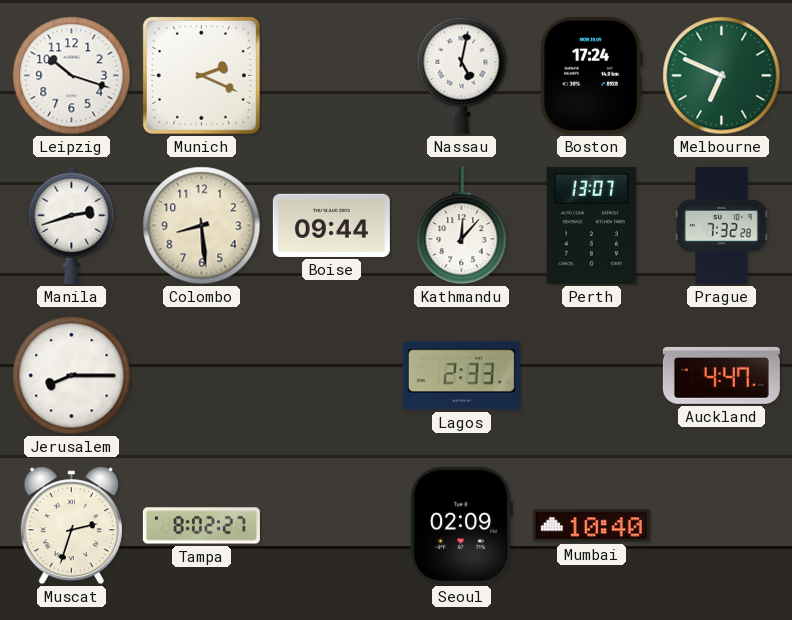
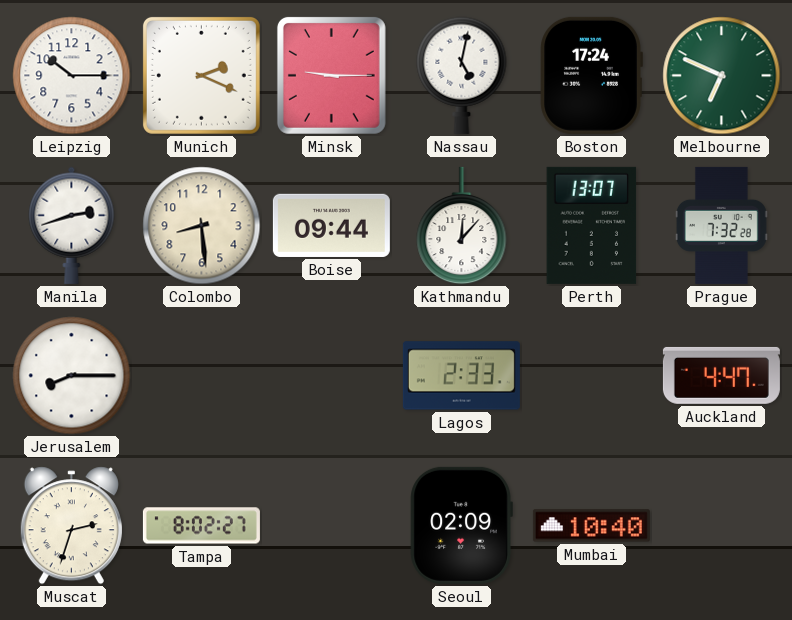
Leipzig: 10:18 -> 10:15
Minsk: none -> 9:15
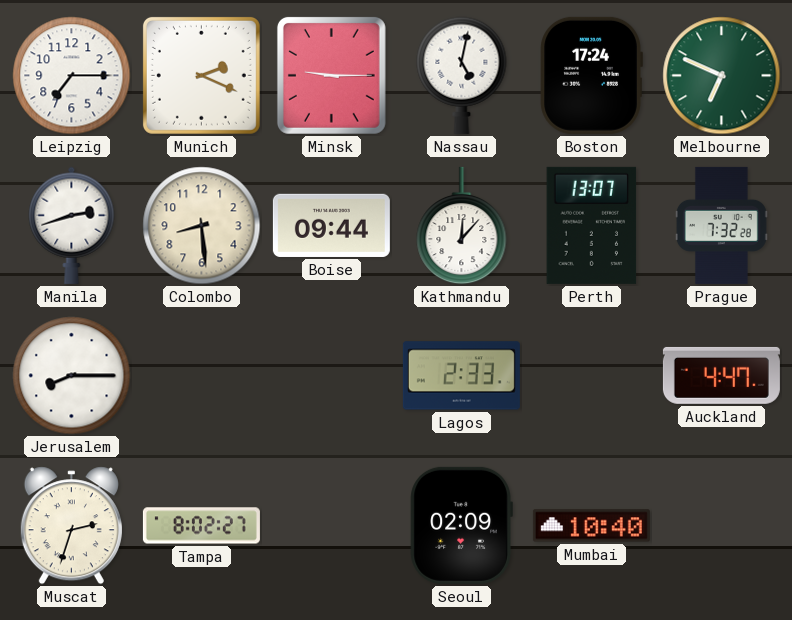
Leipzig: 10:15 -> 7:15
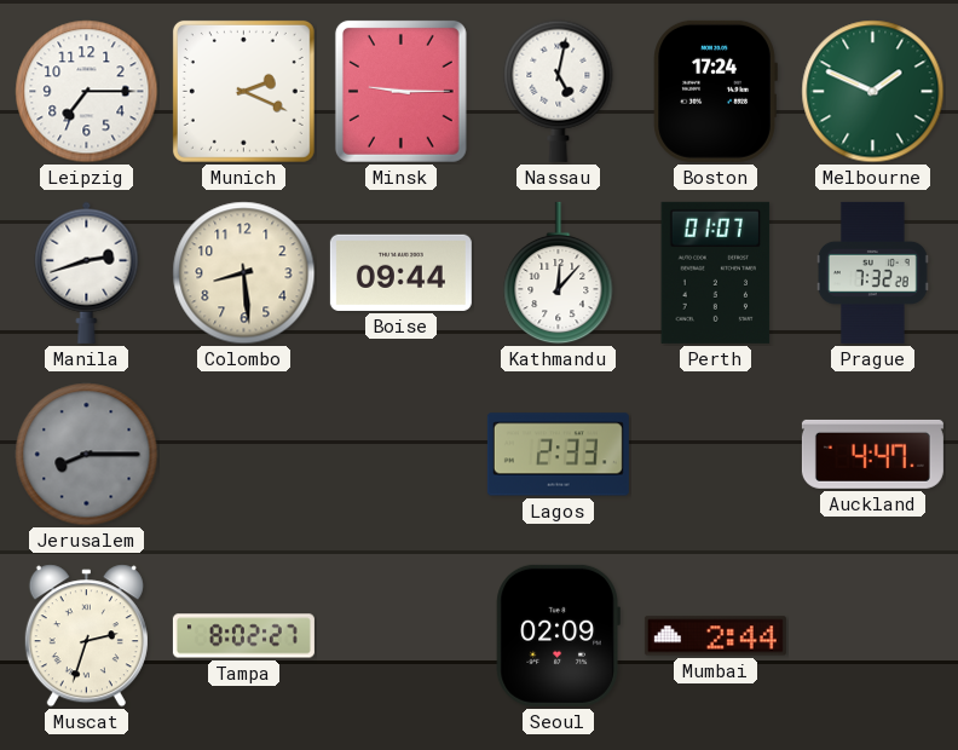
Melbourne: 6:49 -> 1:49
Perth: 13:07 -> 01:07
Jerusalem dial: white -> grey
Mumbai: 10:40 -> 2:44
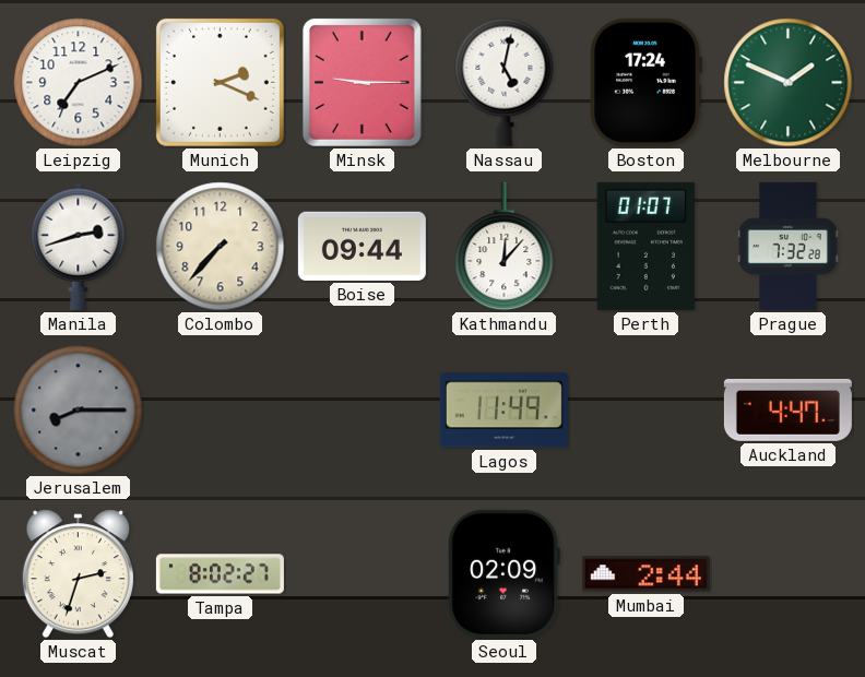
Leipzig: 7:15 -> 7:11
Colombo: 8:29 -> 7:37
Lagos: 2:33 -> 11:49
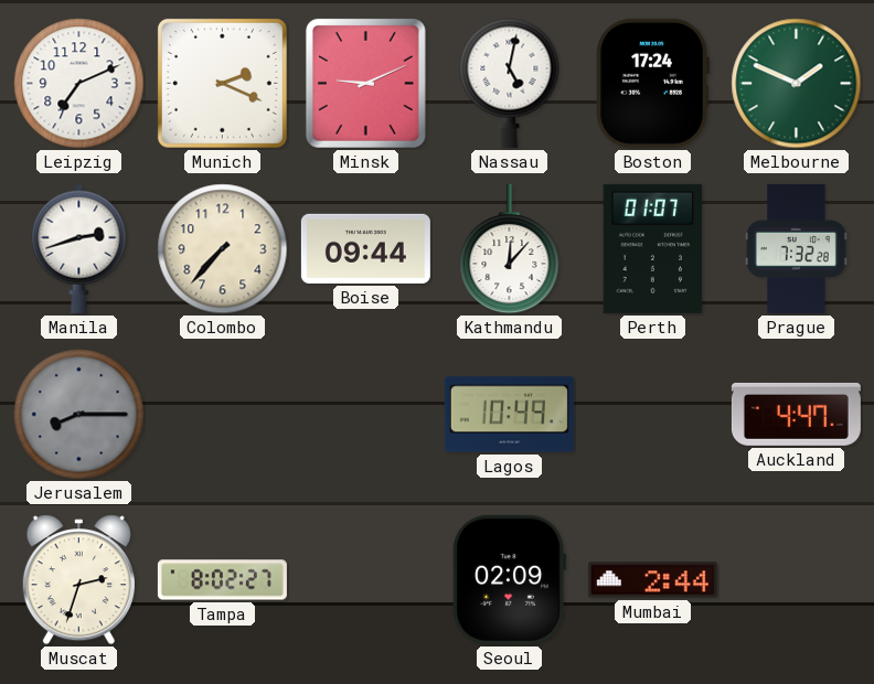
Minsk: 9:15 -> 9:11
Lagos: 11:49 -> 10:49
